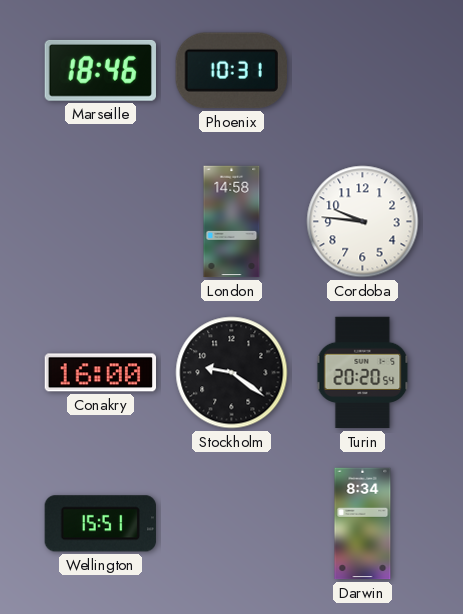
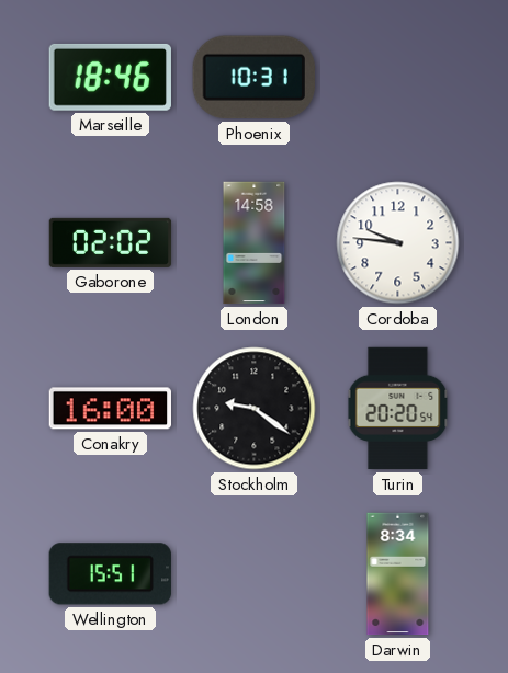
Gaborone: none -> 02:02
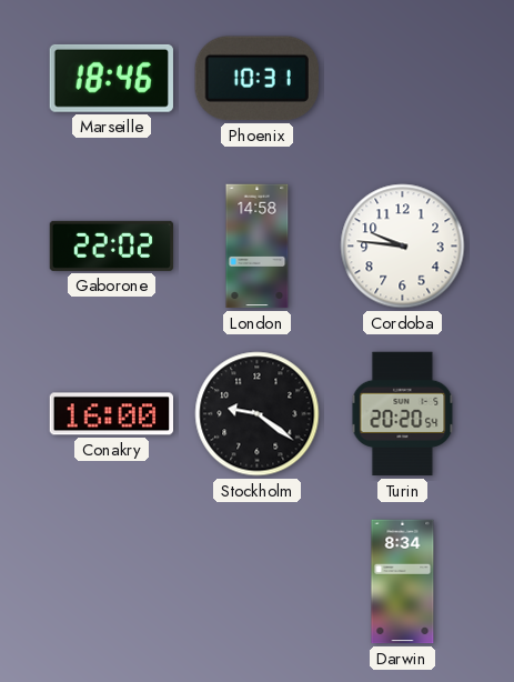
Gaborone: 02:02 -> 22:02
Wellington: 15:51 -> none
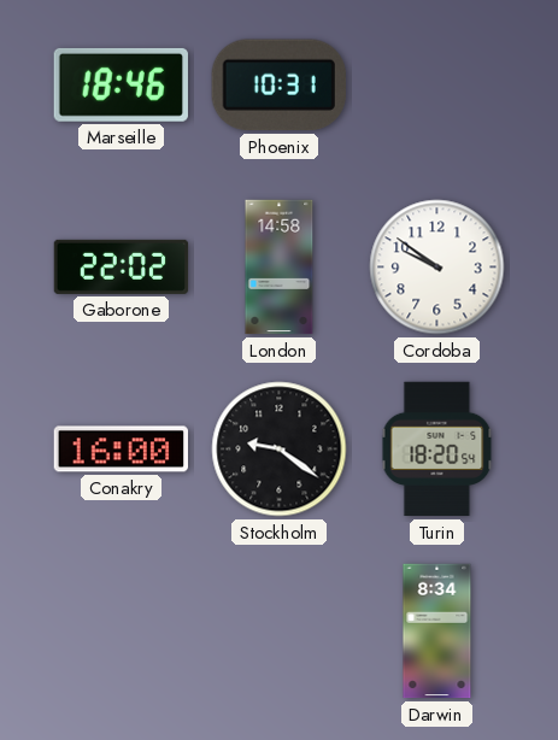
Cordoba: 9:46 -> 9:51
Turin: 20:20 -> 18:20
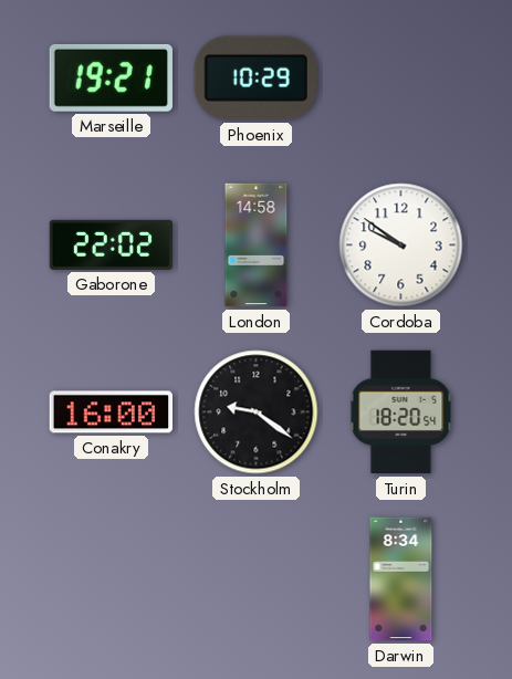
Marseille: 18:46 -> 19:21
Phoenix: 10:31 -> 10:29
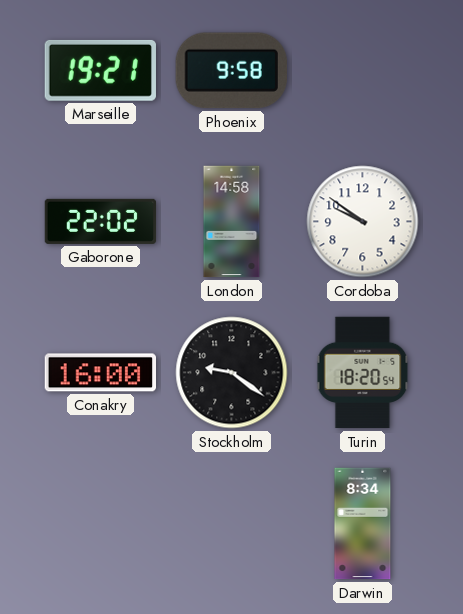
Phoenix: 10:29 -> 9:58
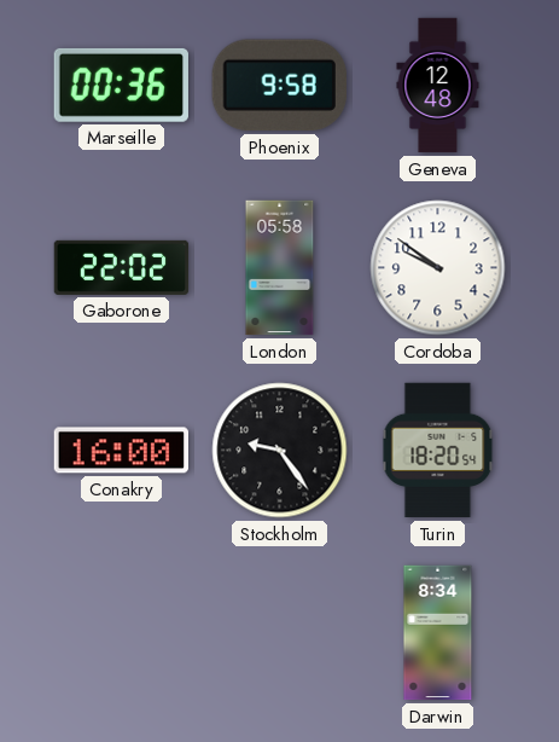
Marseille: 19:21 -> 00:36
Geneva: none -> 12:48
London: 14:58 -> 05:58
Stockholm: 9:21 -> 9:24
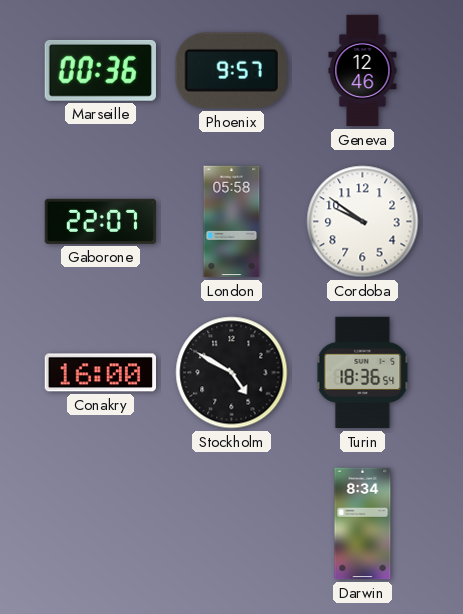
Phoenix: 9:58 -> 9:57
Geneva: 12:48 -> 12:46
Gaborone: 22:02 -> 22:07
Stockholm: 9:24 -> 4:50
Turin: 18:20 -> 18:36
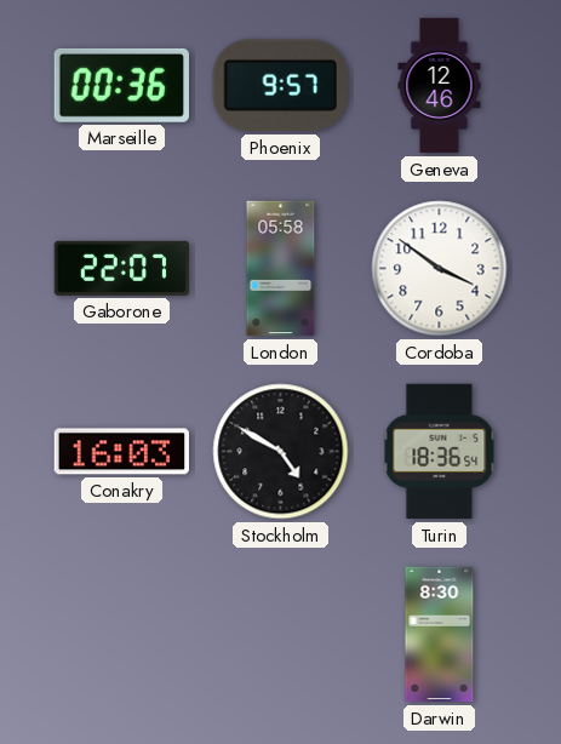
Cordoba: 9:51 -> 3:51
Conakry: 16:00 -> 16:03
Darwin: 8:34 -> 8:30
